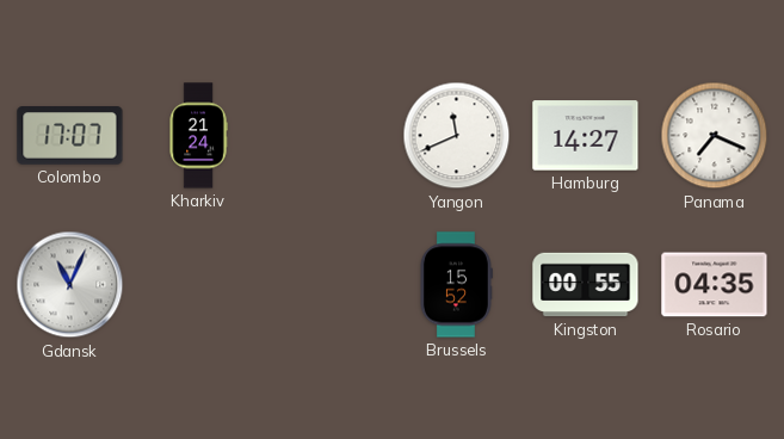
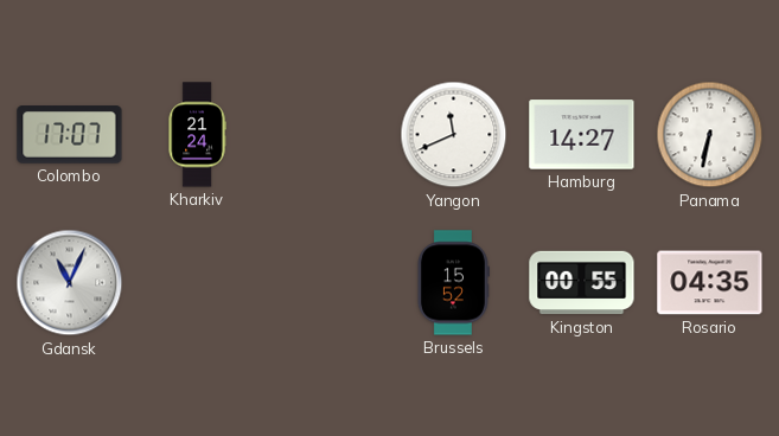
Panama: 7:19 -> 6:32
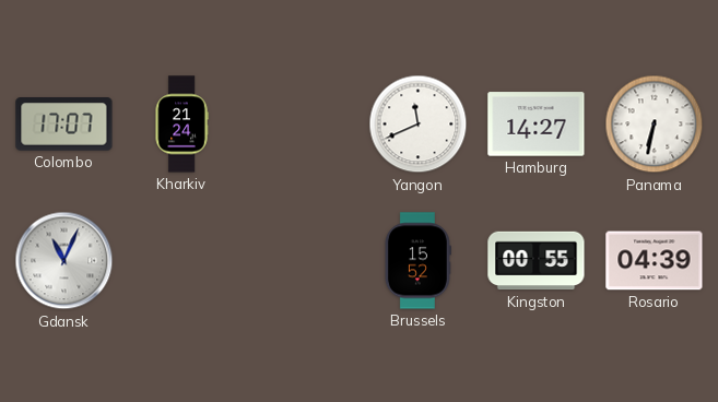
Rosario: 04:35 -> 04:39
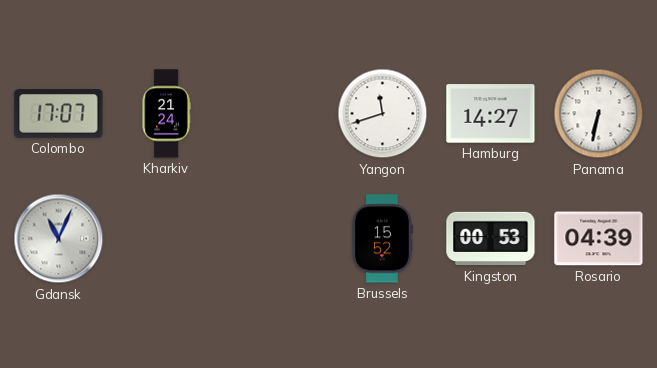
Yangon: 11:41 -> 11:42
Kingston: 00:55 -> 00:53
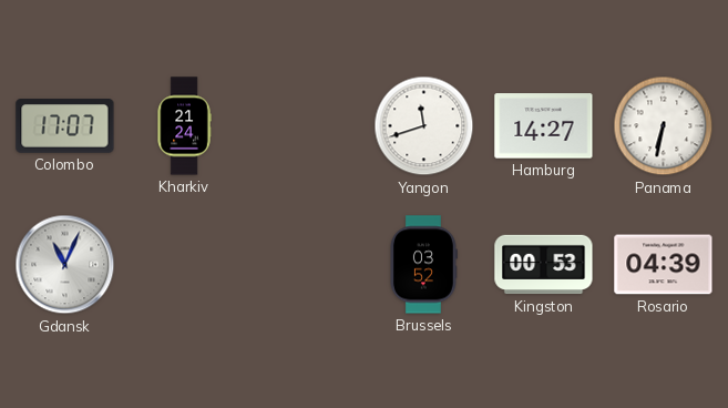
Brussels: 15:52 -> 03:52
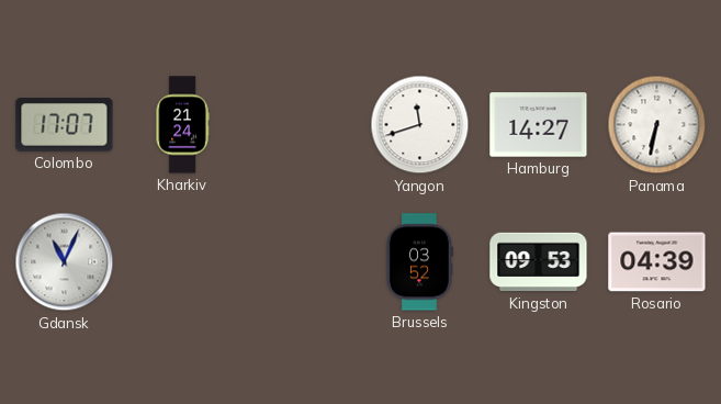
Kingston: 00:53 -> 09:53
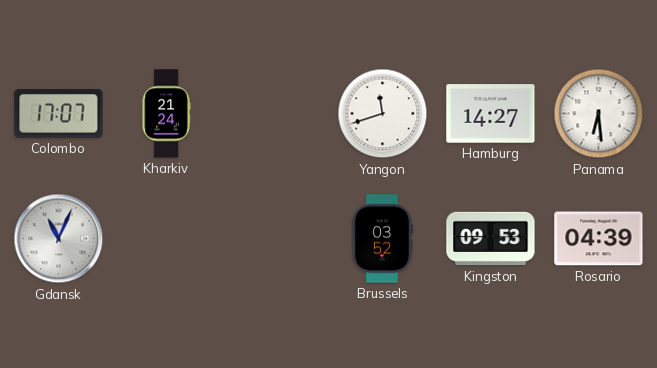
Panama: 6:32 -> 6:29
